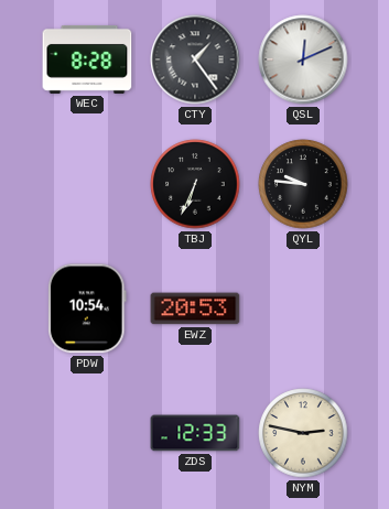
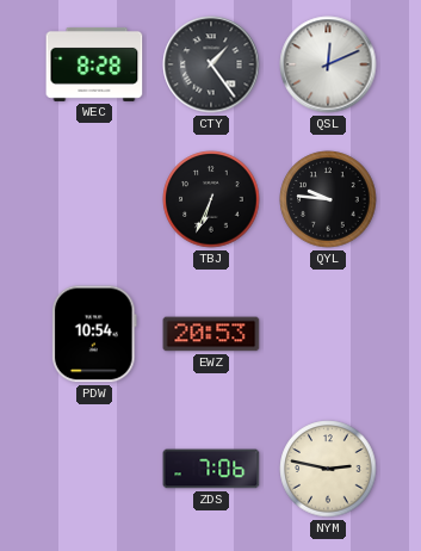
ZDS: 12:33 -> 7:06
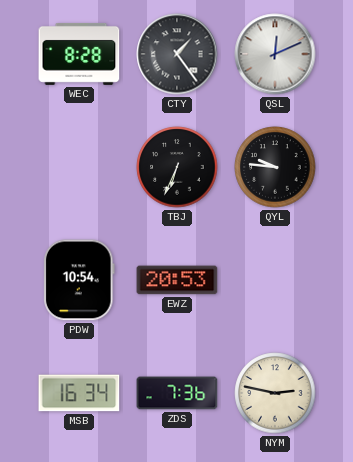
MSB: none -> 16:34
ZDS: 7:06 -> 7:36
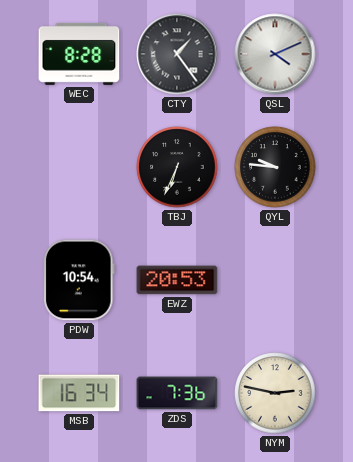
QSL: 12:11 -> 4:11
